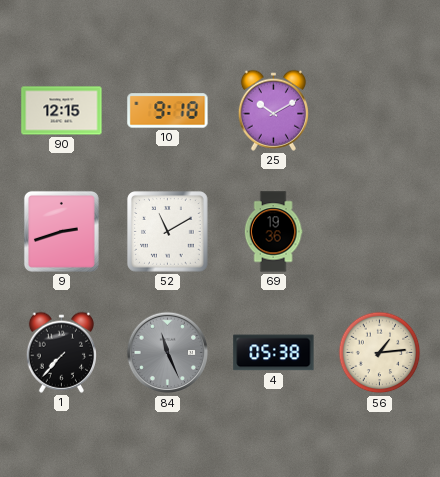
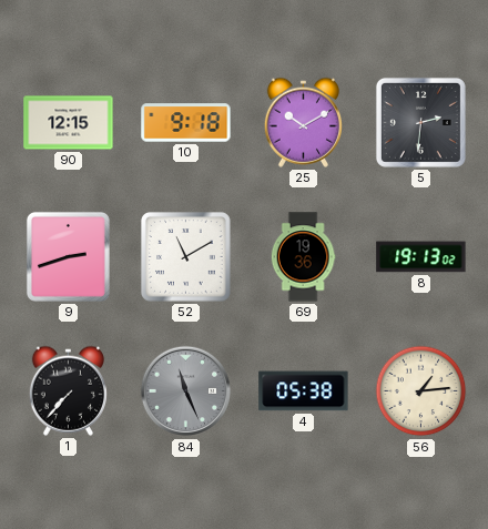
5: none -> 2:31
8: none -> 19:13
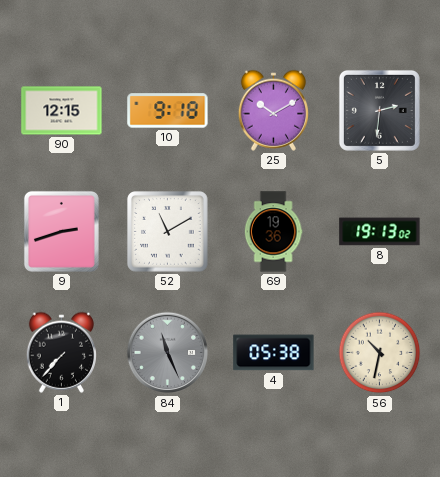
56: 1:14 -> 10:32
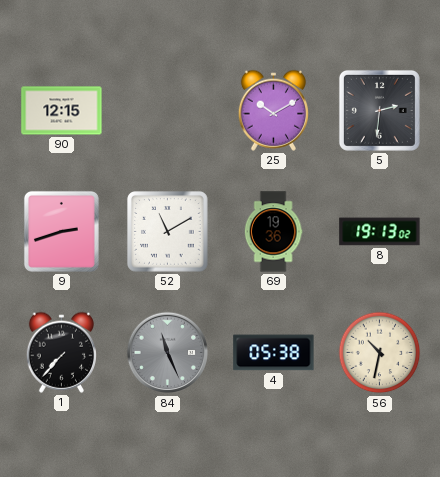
10: 9:18 -> none
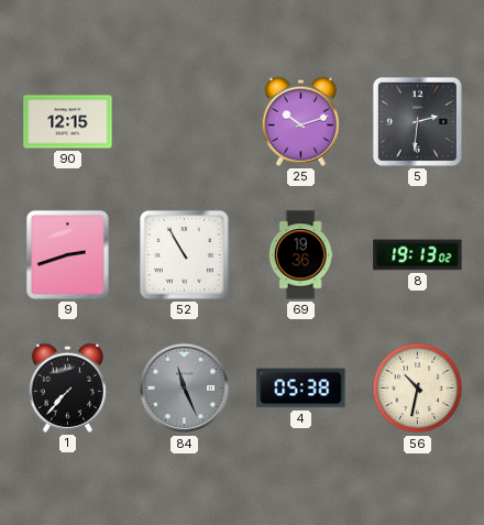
25: 10:10 -> 10:12
52: 11:10 -> 10:55
